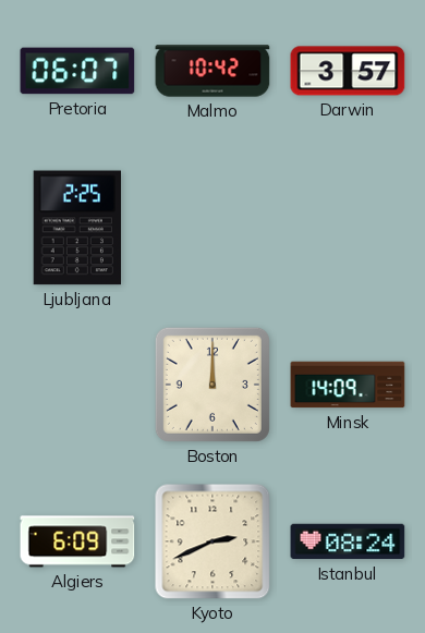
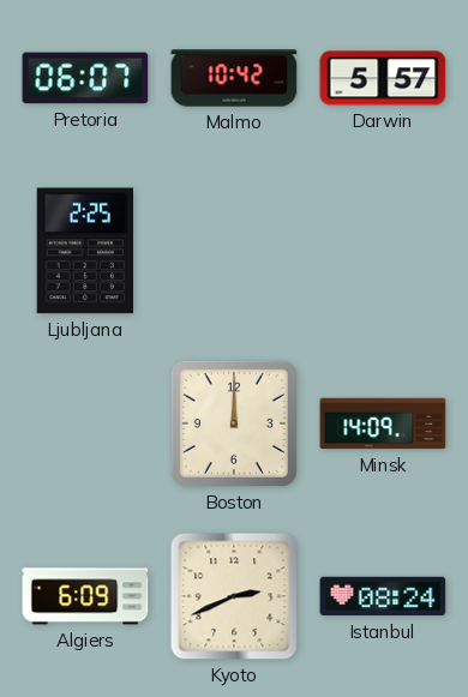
Darwin: 3:57 -> 5:57
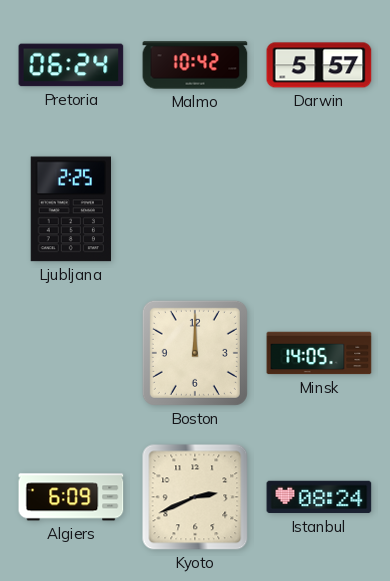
Pretoria: 06:07 -> 06:24
Minsk: 14:09 -> 14:05
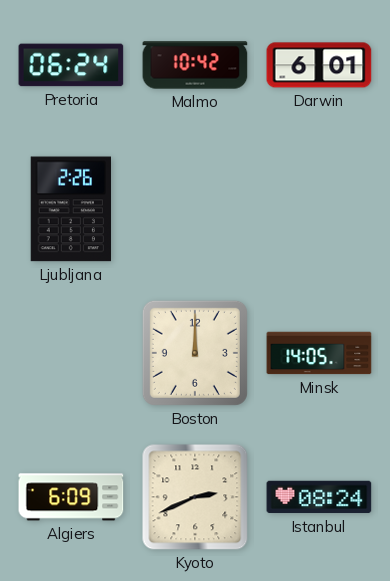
Darwin: 5:57 -> 6:01
Ljubljana: 2:25 -> 2:26
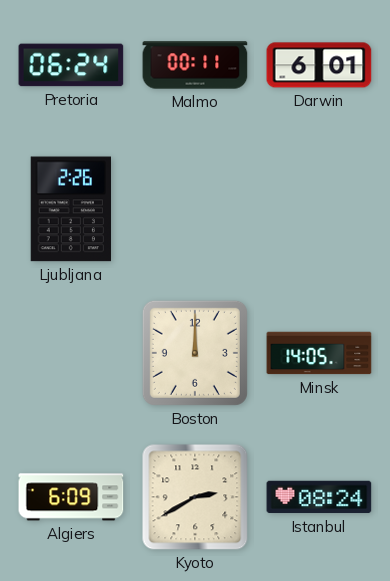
Malmo: 10:42 -> 00:11
Kyoto: 2:41 -> 2:40
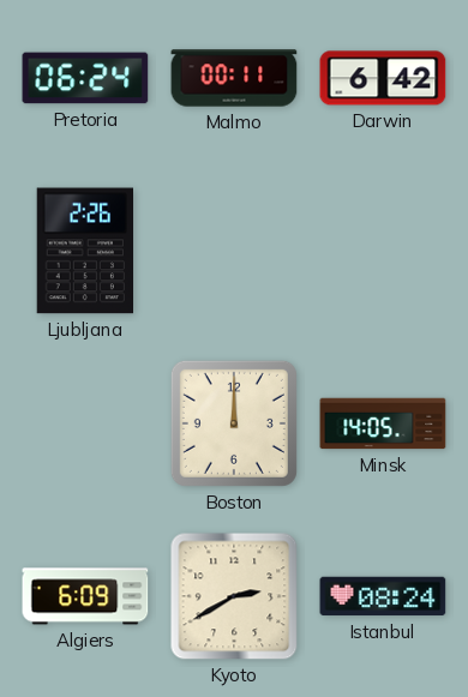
Darwin: 6:01 -> 6:42
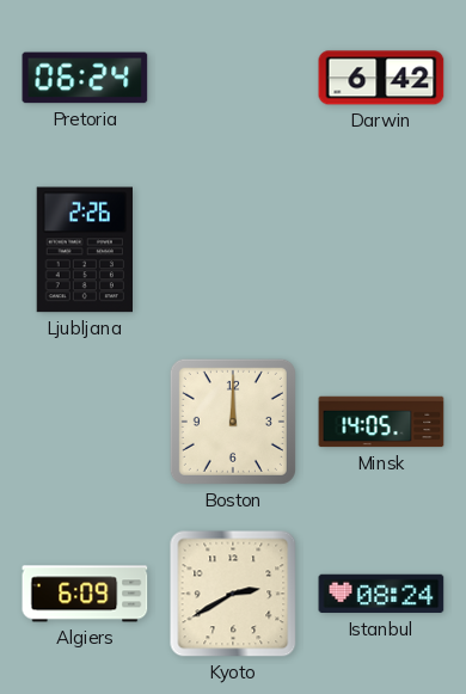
Malmo: 00:11 -> none
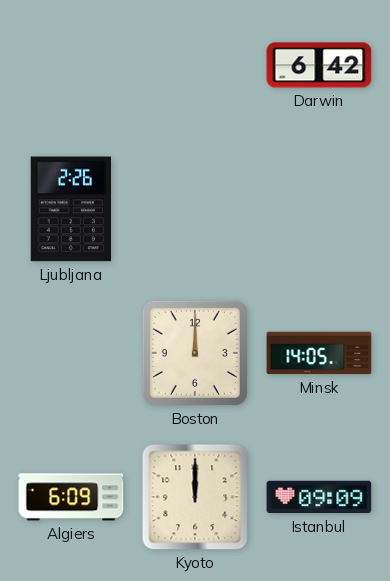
Pretoria: 06:24 -> none
Kyoto: 2:40 -> 12:00
Istanbul: 08:24 -> 09:09
